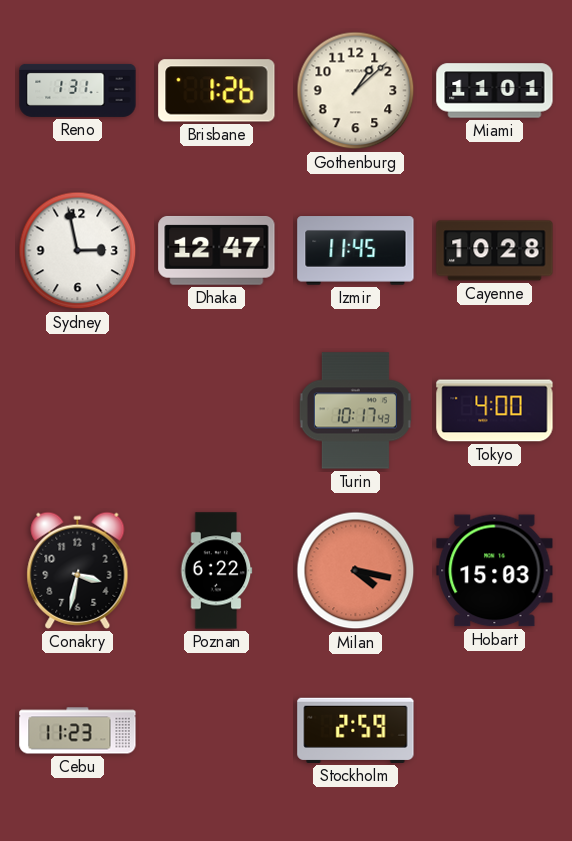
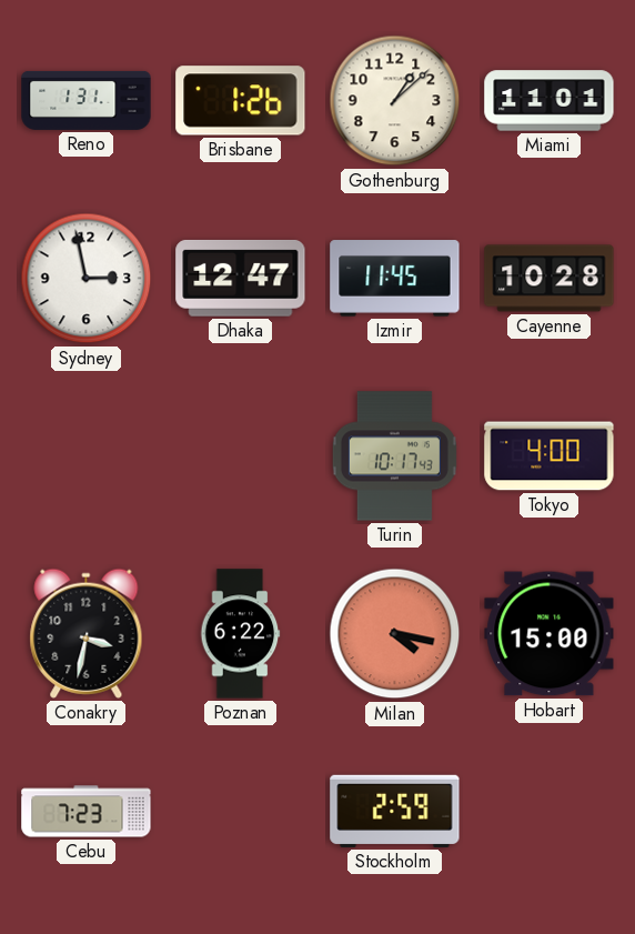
Hobart: 15:03 -> 15:00
Cebu: 11:23 -> 7:23
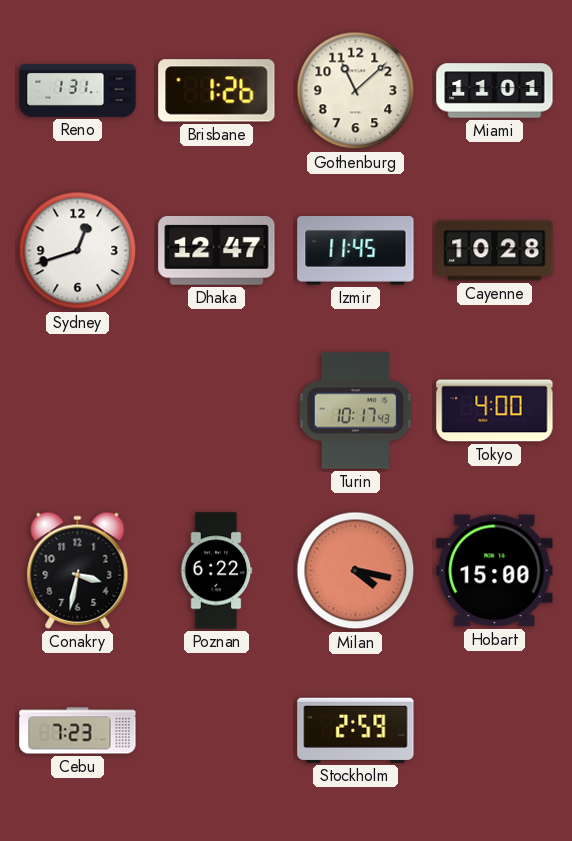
Gothenburg: 1:08 -> 11:08
Sydney: 2:58 -> 12:42
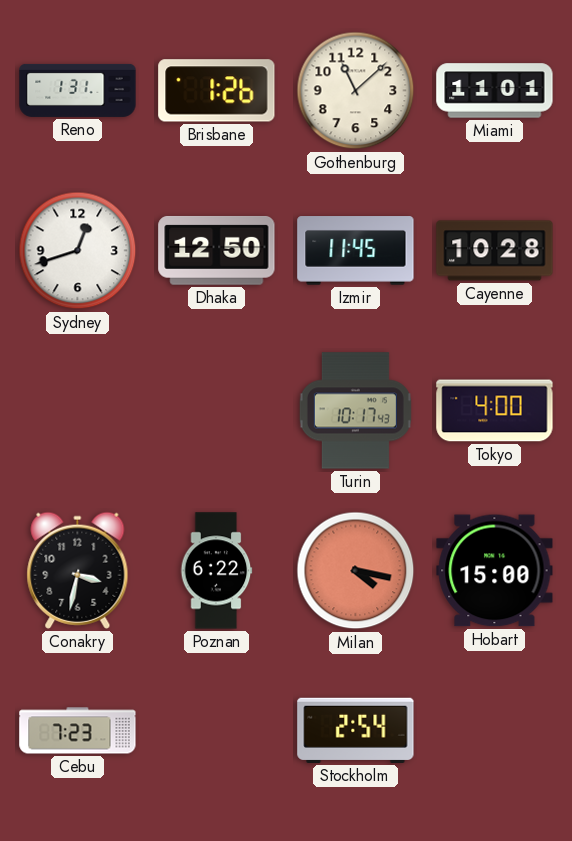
Dhaka: 12:47 -> 12:50
Stockholm: 2:59 -> 2:54
